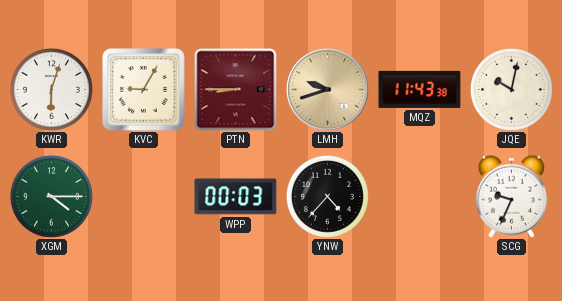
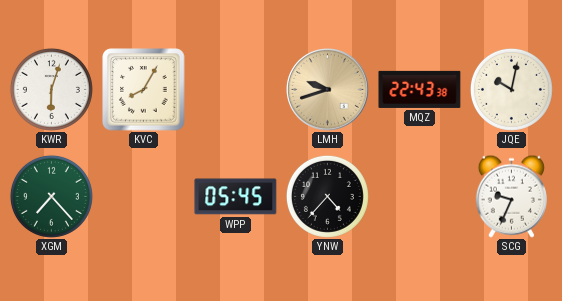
KVC: 9:05 -> 8:05
PTN: 8:45 -> none
MQZ: 11:43 -> 22:43
XGM: 4:15 -> 7:23
WPP: 00:03 -> 05:45
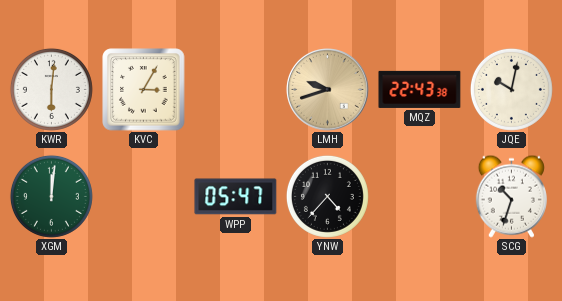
KWR: 6:03 -> 6:01
KVC: 8:05 -> 3:05
XGM: 7:23 -> 12:01
WPP: 05:45 -> 05:47
SCG: 9:34 -> 10:33
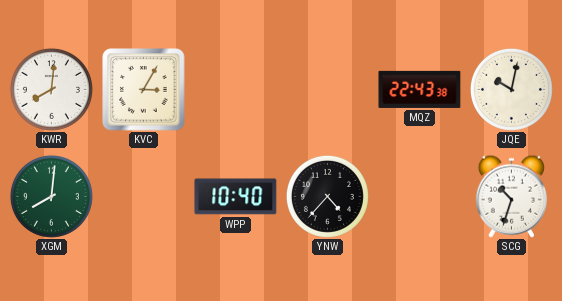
KWR: 6:01 -> 8:01
LMH: 9:42 -> none
XGM: 12:01 -> 8:01
WPP: 05:47 -> 10:40
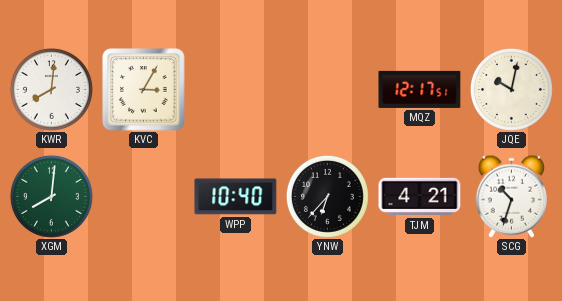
MQZ: 22:43 -> 12:17
YNW: 4:37 -> 6:37
TJM: none -> 4:21
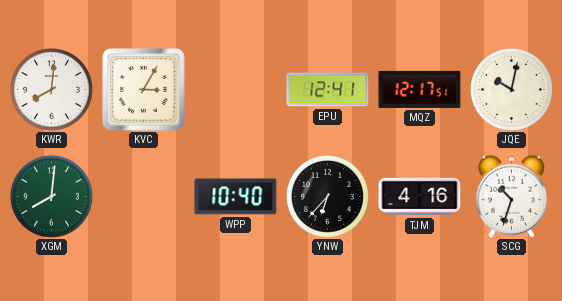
EPU: none -> 12:41
TJM: 4:21 -> 4:16
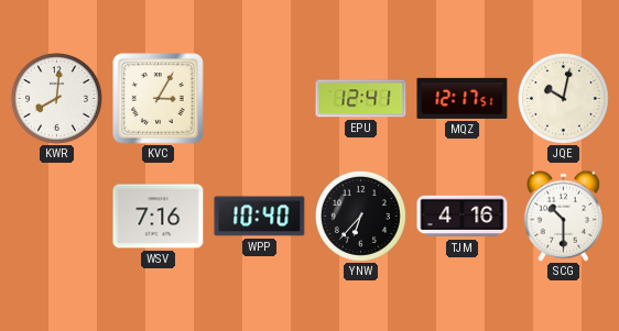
XGM: 8:01 -> none
WSV: none -> 7:16
SCG: 10:33 -> 10:30
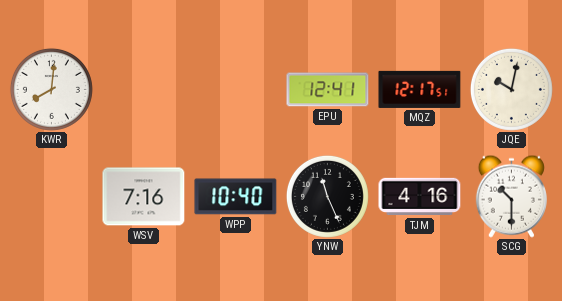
KVC: 3:05 -> none
YNW: 6:37 -> 11:26
